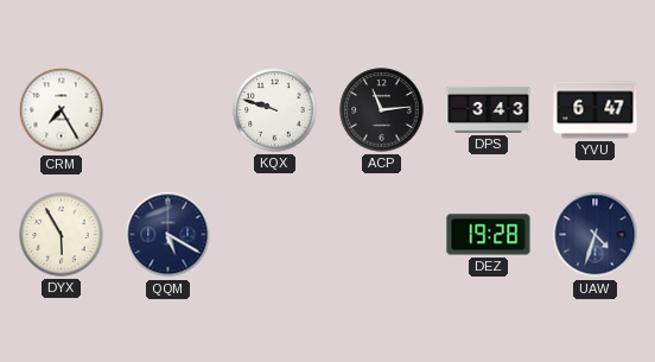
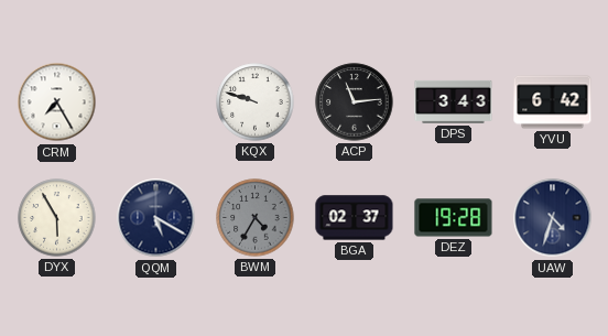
YVU: 6:47 -> 6:42
BWM: none -> 4:35
BGA: none -> 02:37
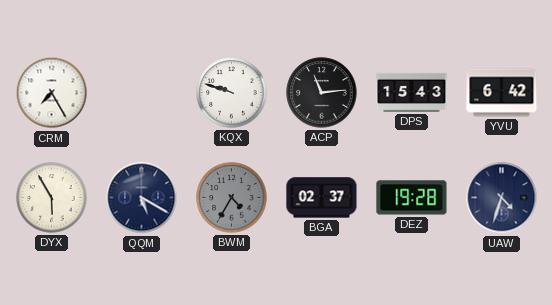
DPS: 3:43 -> 15:43
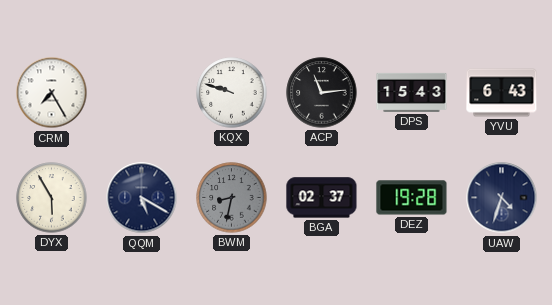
YVU: 6:42 -> 6:43
BWM: 4:35 -> 8:32
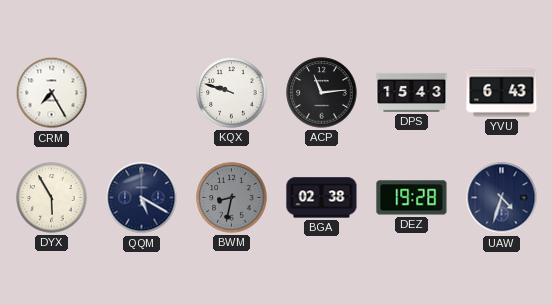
BGA: 02:37 -> 02:38
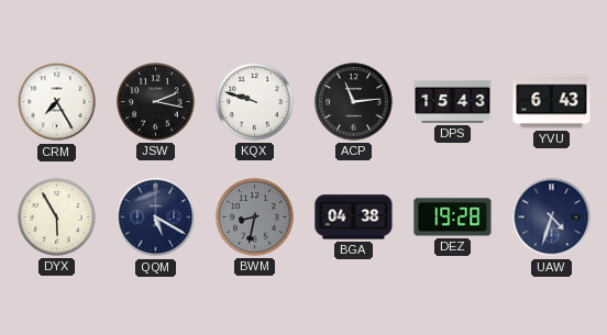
JSW: none -> 2:17
BGA: 02:38 -> 04:38
